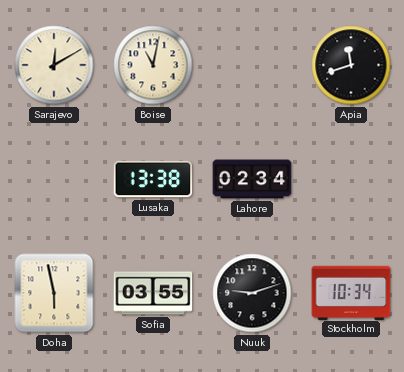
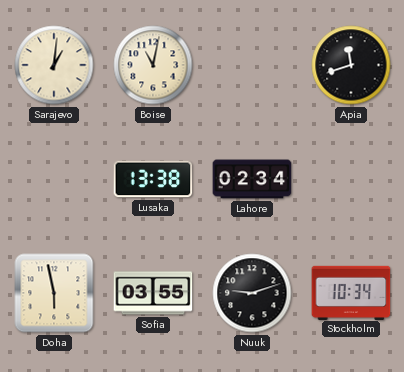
Sarajevo: 12:10 -> 1:01
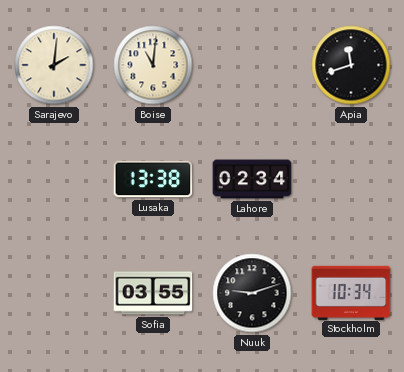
Sarajevo: 1:01 -> 2:01
Boise: 11:02 -> 11:01
Doha: 5:58 -> none
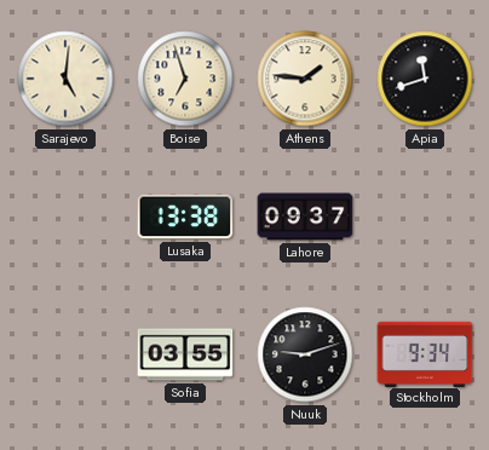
Sarajevo: 2:01 -> 5:01
Boise: 11:01 -> 6:57
Athens: none -> 1:46
Lahore: 02:34 -> 09:37
Stockholm: 10:34 -> 9:34
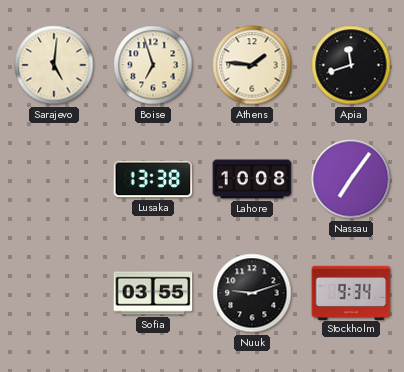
Lahore: 09:37 -> 10:08
Nassau: none -> 7:06
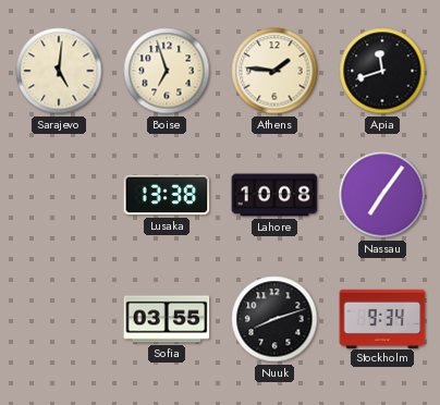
Nuuk: 9:12 -> 8:12
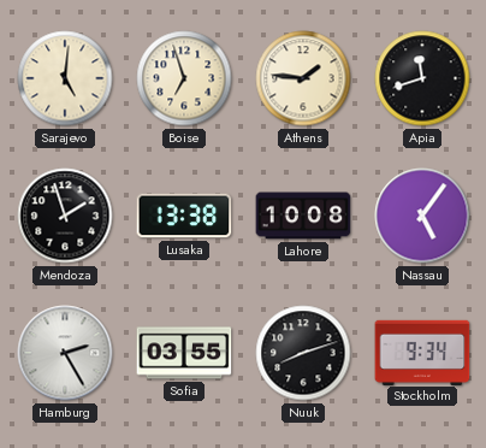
Mendoza: none -> 1:57
Nassau: 7:06 -> 5:06
Hamburg: none -> 2:25
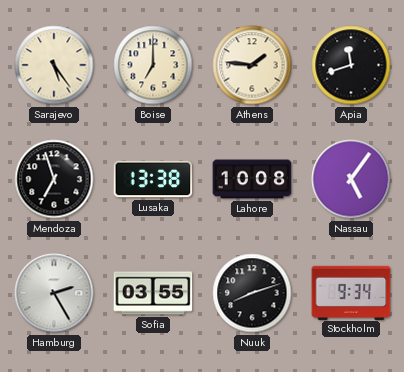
Sarajevo: 5:01 -> 5:24
Boise: 6:57 -> 7:00
Mendoza: 1:57 -> 6:57
